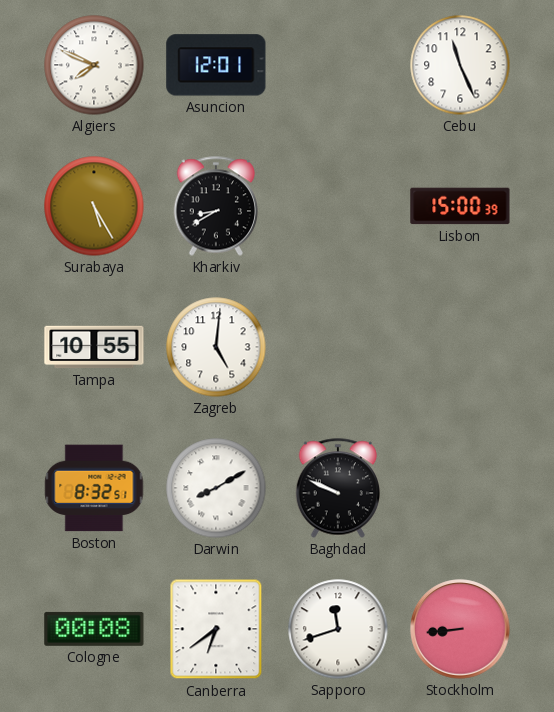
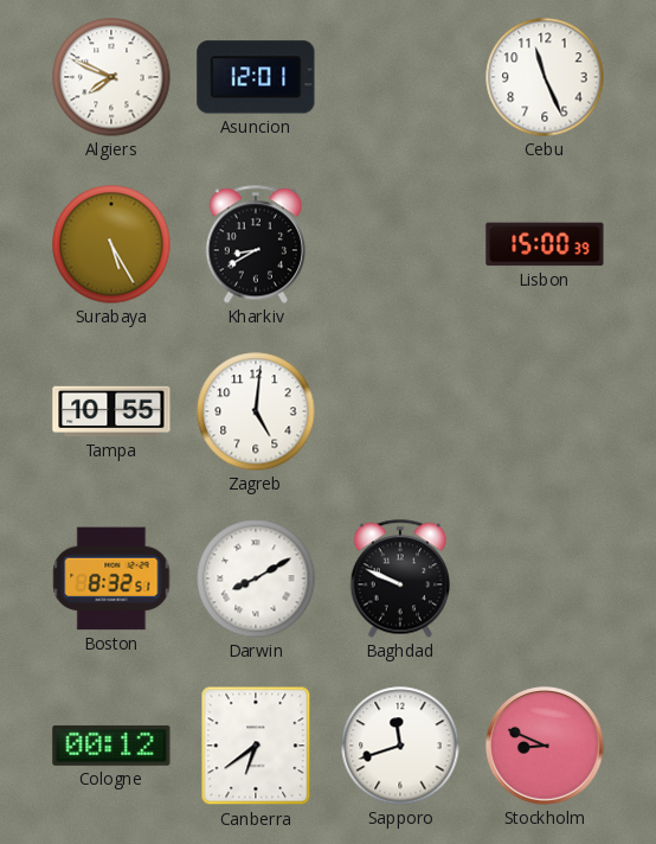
Cologne: 00:08 -> 00:12
Stockholm: 8:44 -> 8:49
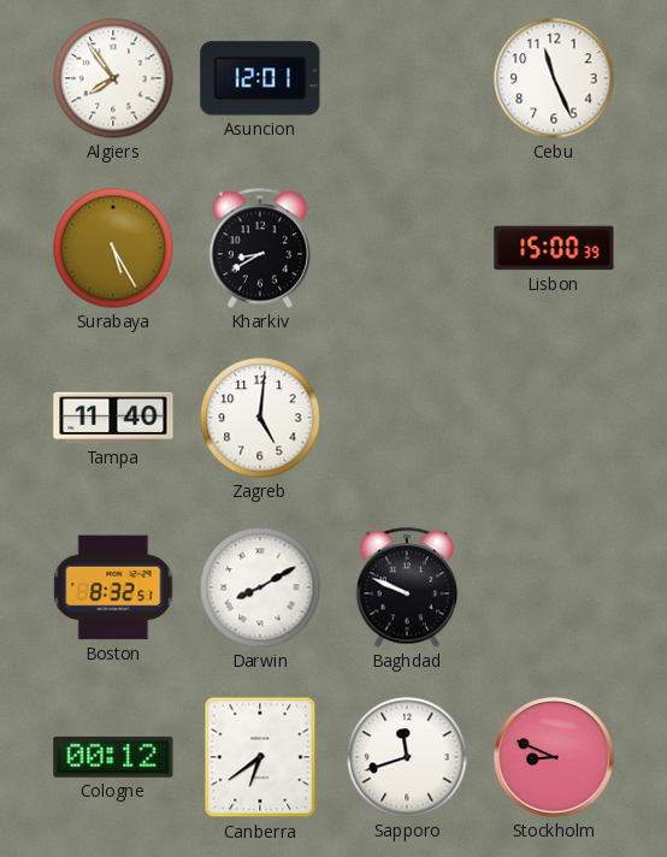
Algiers: 7:49 -> 7:54
Tampa: 10:55 -> 11:40
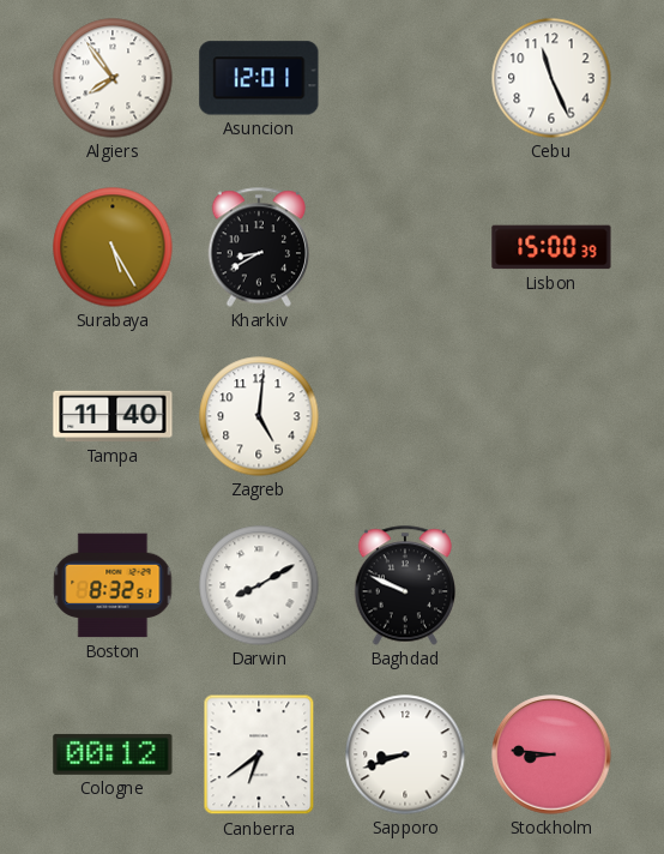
Sapporo: 11:42 -> 8:42
Stockholm: 8:49 -> 8:46
